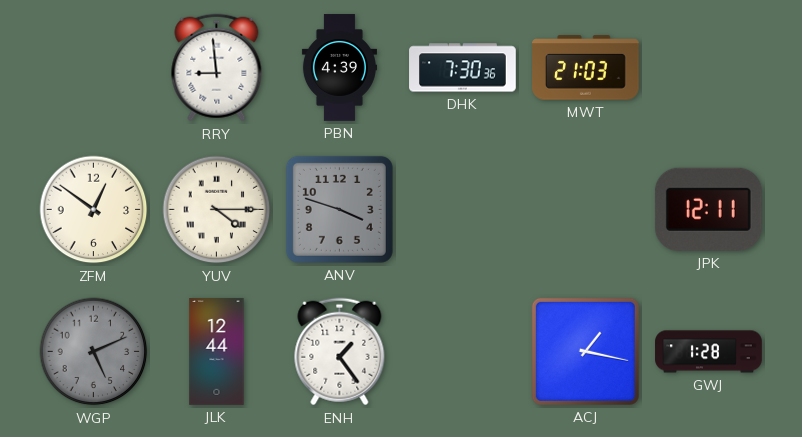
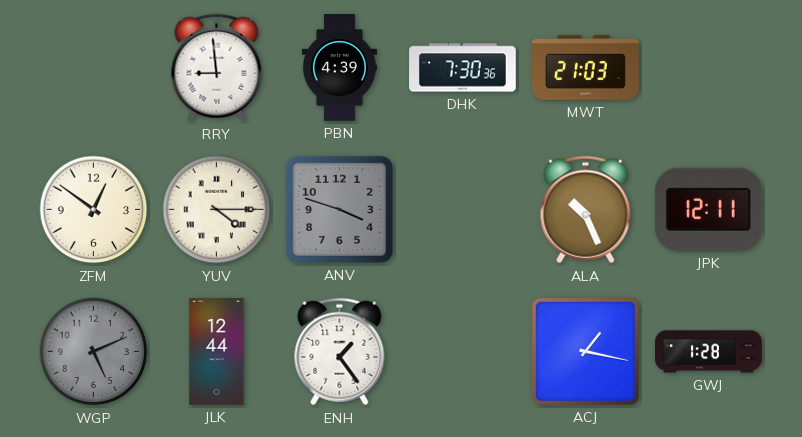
ALA: none -> 10:26
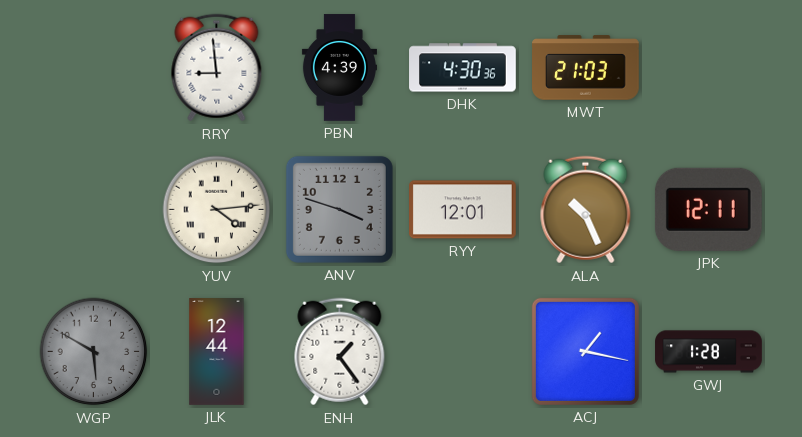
DHK: 7:30 -> 4:30
ZFM: 12:51 -> none
YUV: 4:15 -> 4:14
RYY: none -> 12:01
WGP: 5:11 -> 5:50
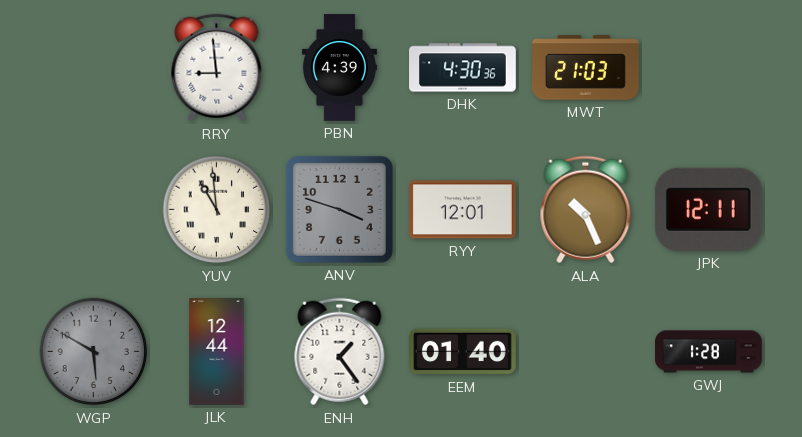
YUV: 4:14 -> 10:59
EEM: none -> 01:40
ACJ: 1:17 -> none
